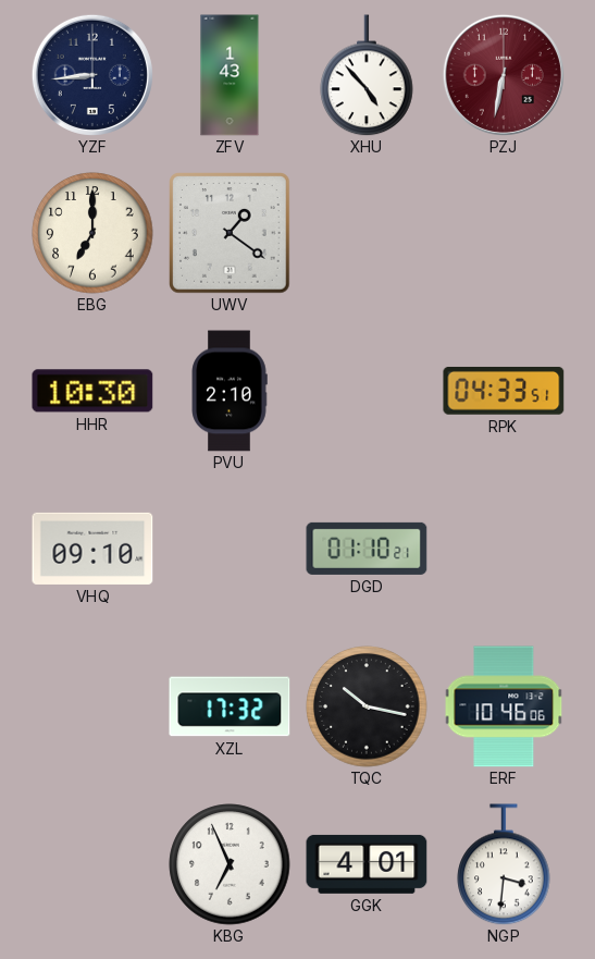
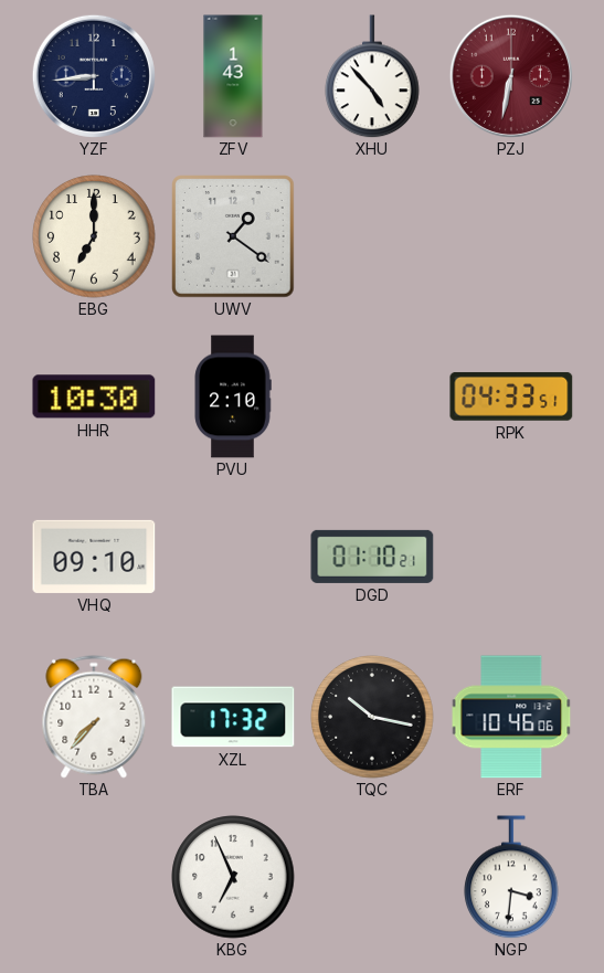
TBA: none -> 7:37
GGK: 4:01 -> none
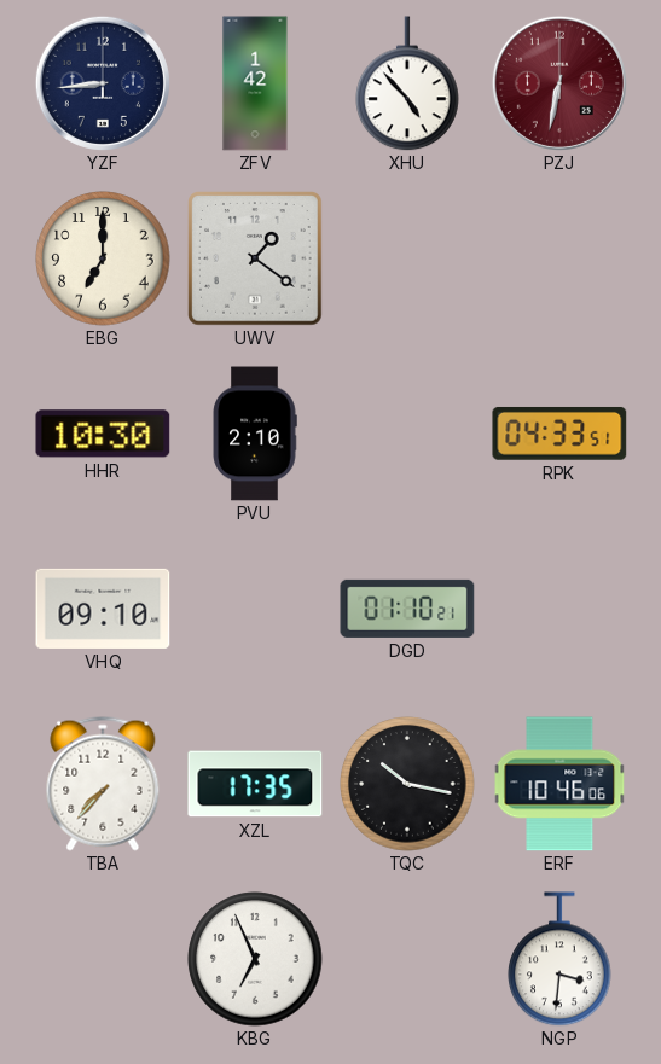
ZFV: 1:43 -> 1:42
XZL: 17:32 -> 17:35
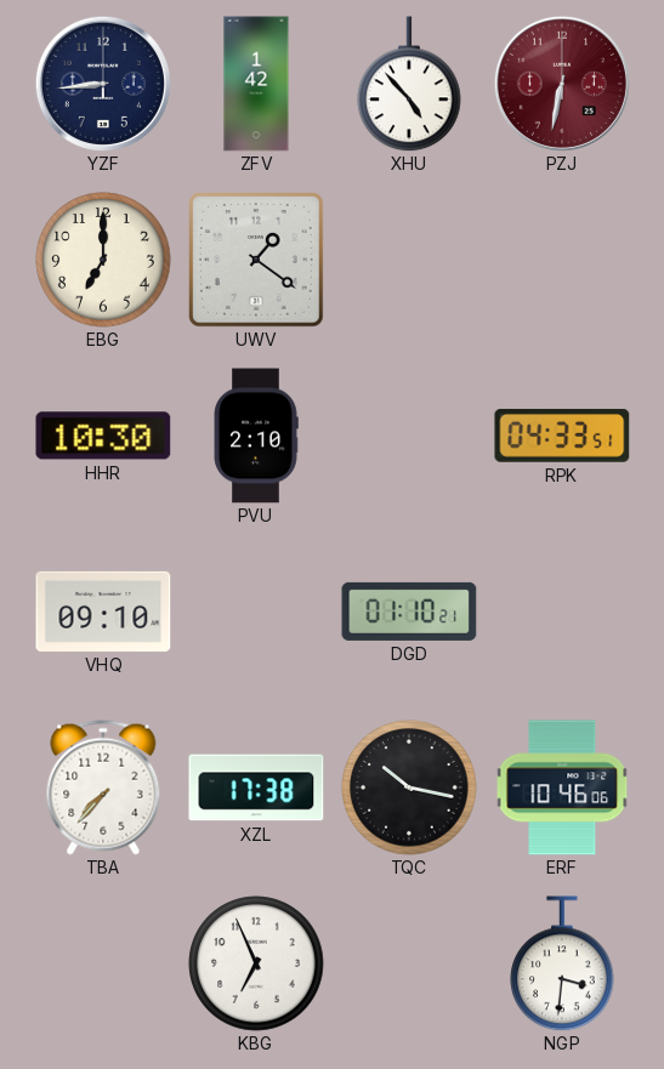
XZL: 17:35 -> 17:38
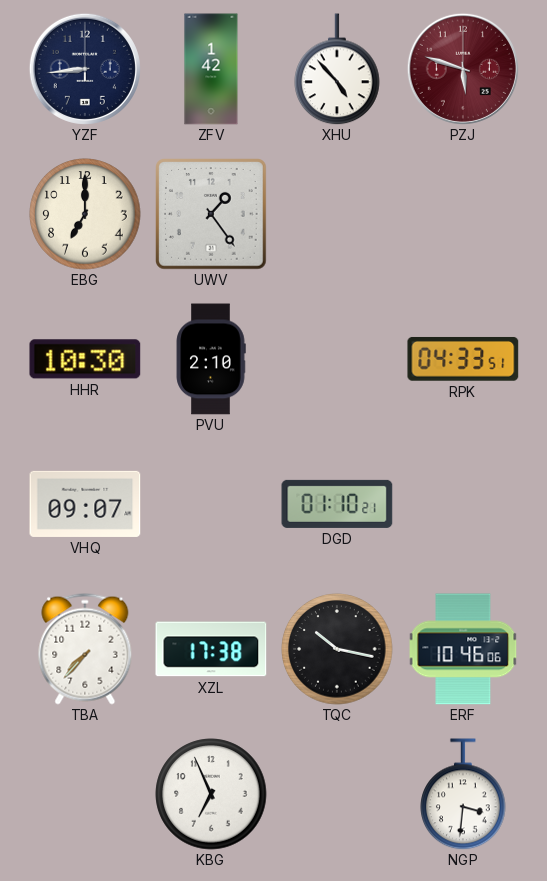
PZJ: 6:32 -> 5:48
UWV: 1:21 -> 1:24
VHQ: 09:10 -> 09:07
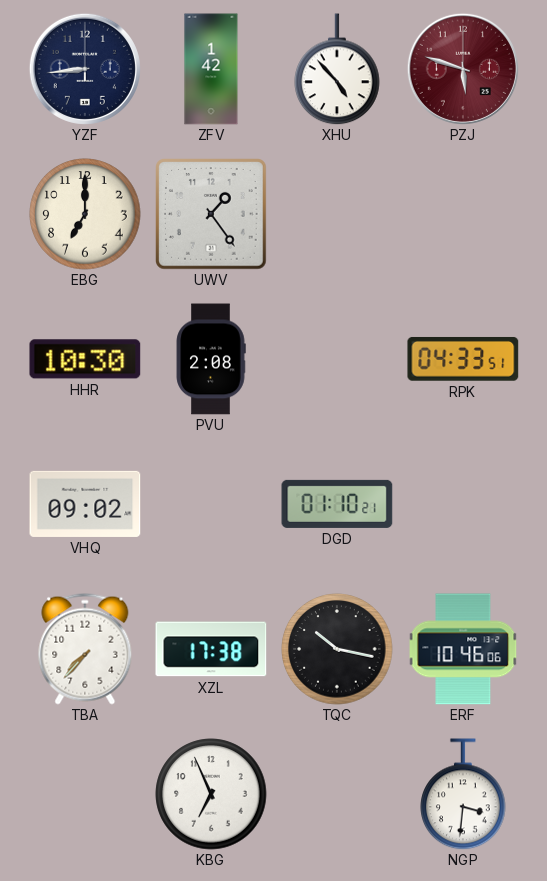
PVU: 2:10 -> 2:08
VHQ: 09:07 -> 09:02
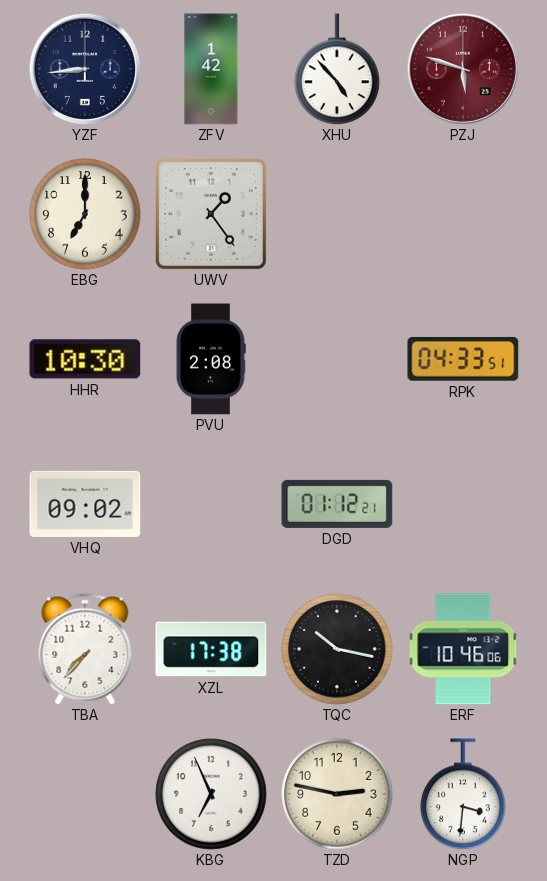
DGD: 01:10 -> 01:12
TZD: none -> 2:47
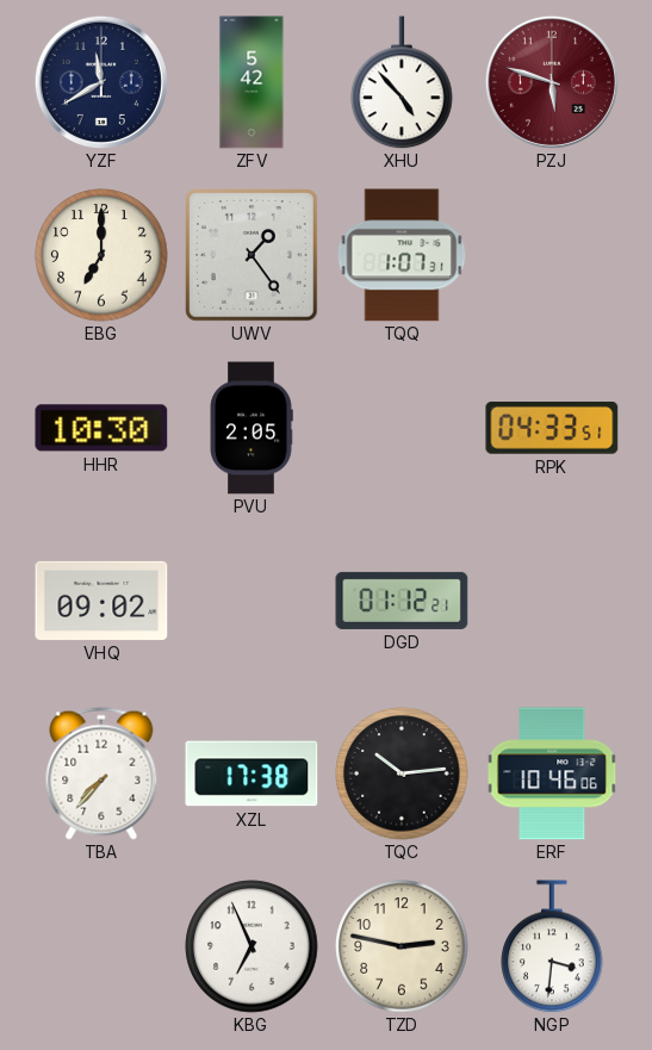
YZF: 8:44 -> 11:40
ZFV: 1:42 -> 5:42
TQQ: none -> 1:07
PVU: 2:08 -> 2:05
TQC: 10:17 -> 10:14
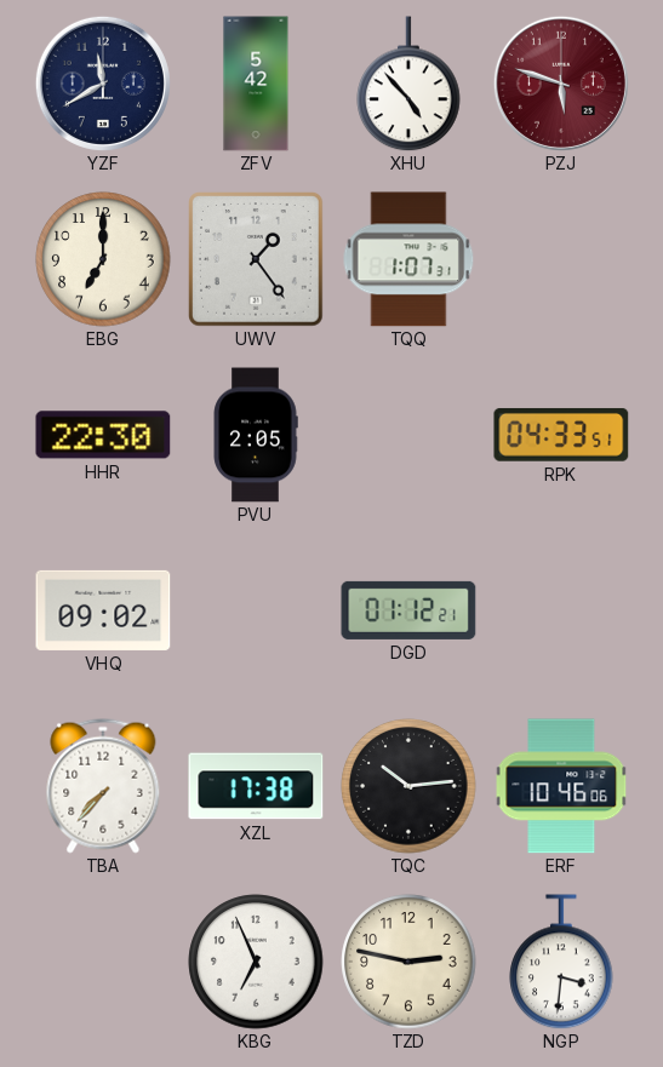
HHR: 10:30 -> 22:30
